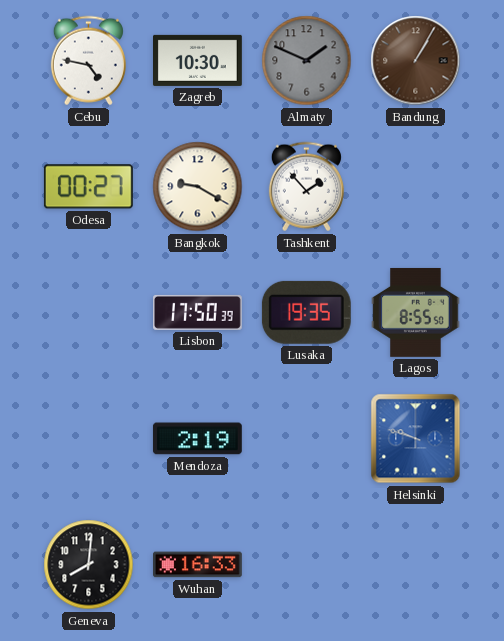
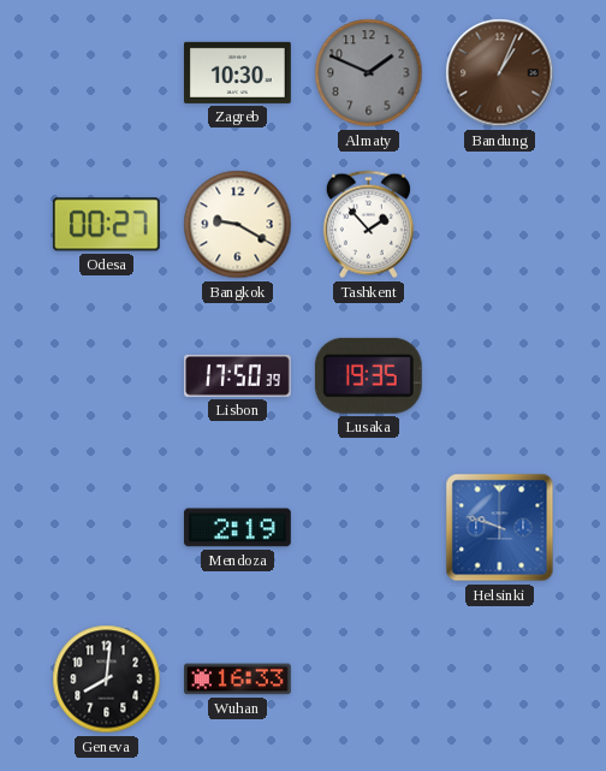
Cebu: 4:47 -> none
Bandung: 1:05 -> 1:04
Lagos: 8:55 -> none
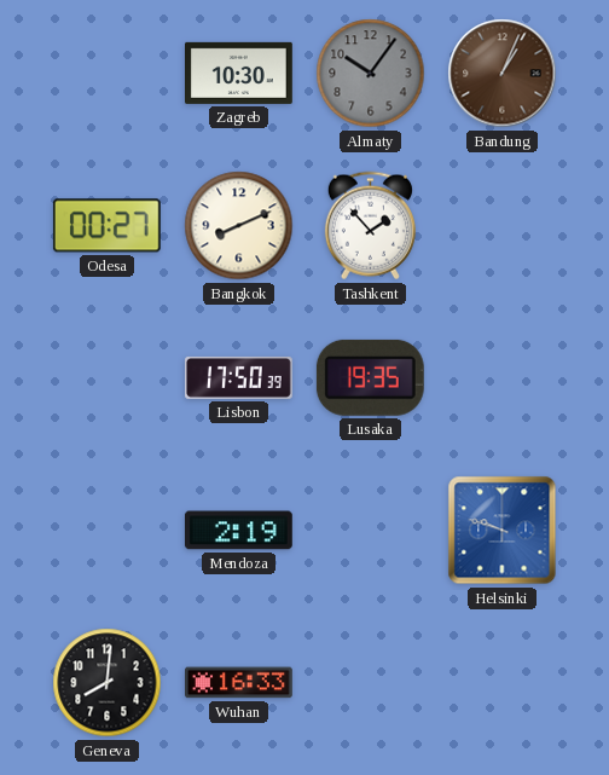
Almaty: 1:49 -> 10:06
Bangkok: 9:20 -> 8:11
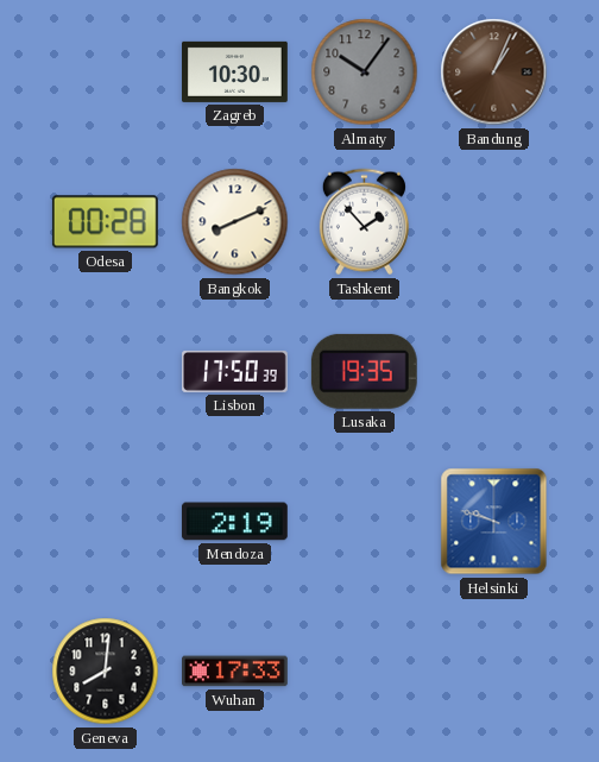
Odesa: 00:27 -> 00:28
Wuhan: 16:33 -> 17:33
